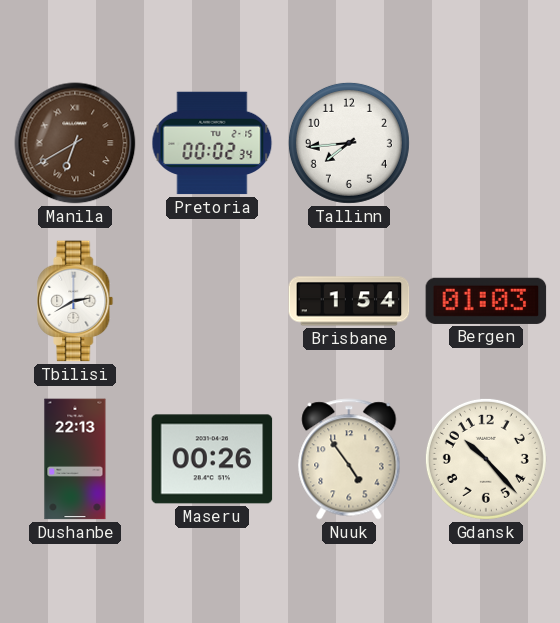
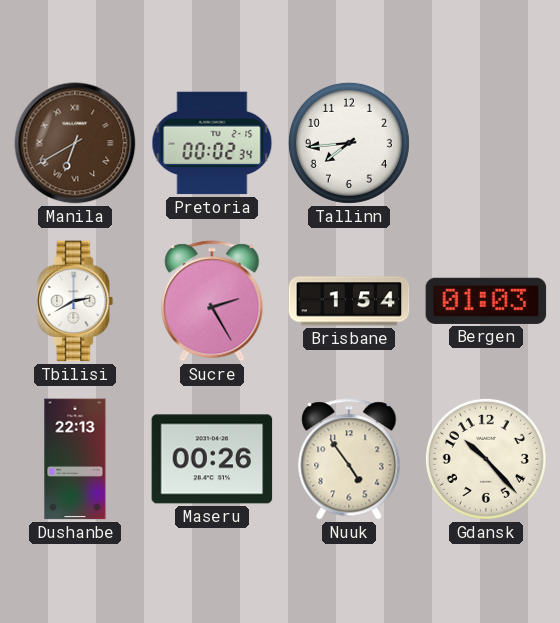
Sucre: none -> 2:25
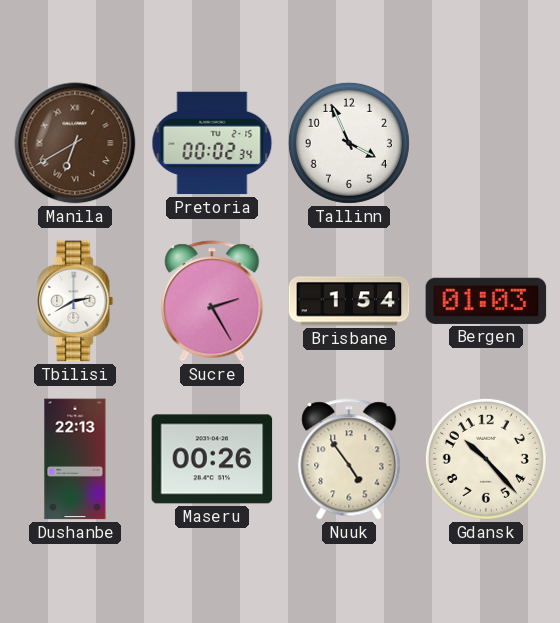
Tallinn: 7:44 -> 3:56
